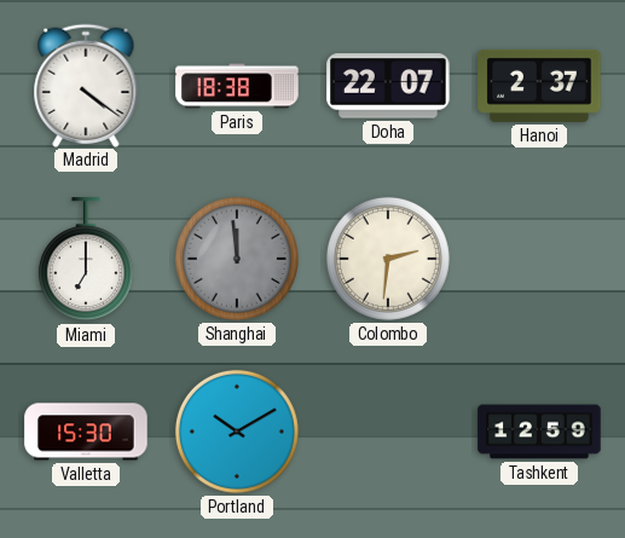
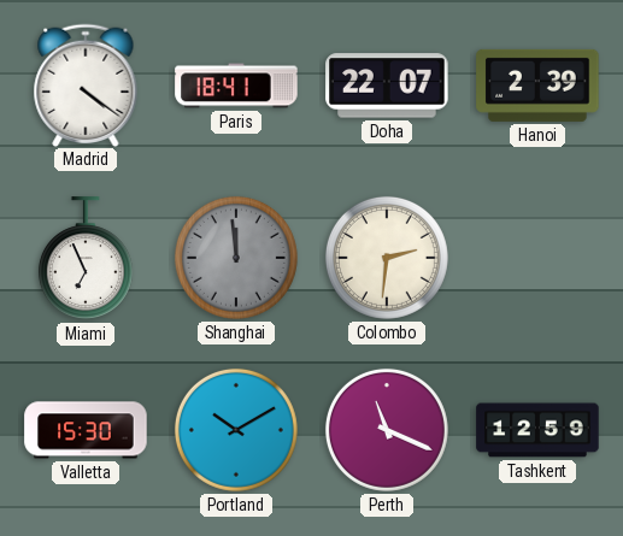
Paris: 18:38 -> 18:41
Hanoi: 2:37 -> 2:39
Miami: 7:00 -> 6:56
Perth: none -> 11:19
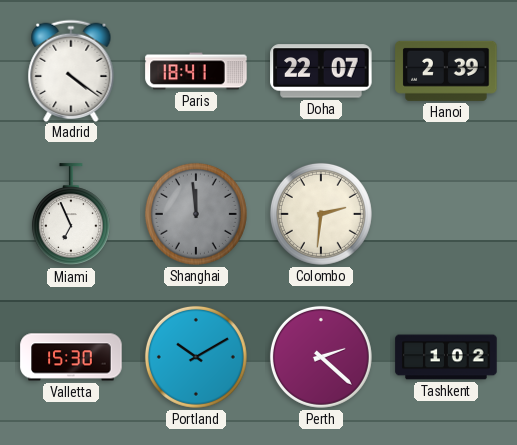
Perth: 11:19 -> 2:22
Tashkent: 12:59 -> 1:02
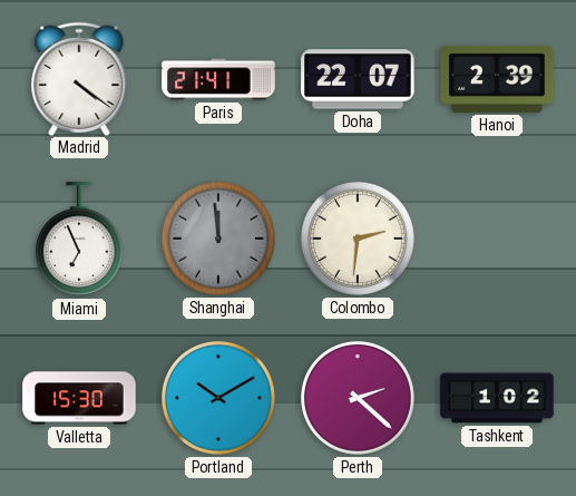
Paris: 18:41 -> 21:41
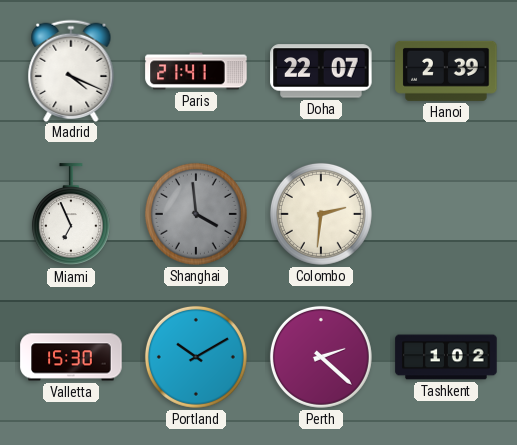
Madrid: 4:21 -> 4:19
Shanghai: 11:59 -> 3:59
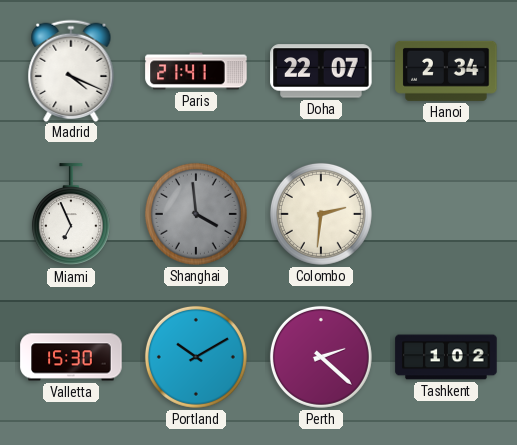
Hanoi: 2:39 -> 2:34
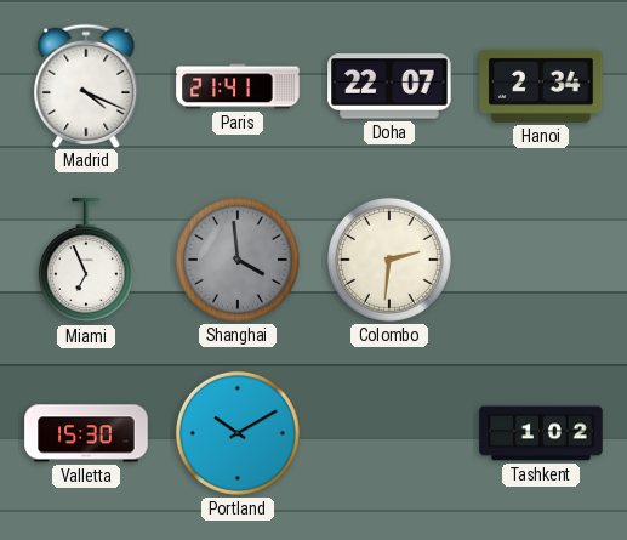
Perth: 2:22 -> none
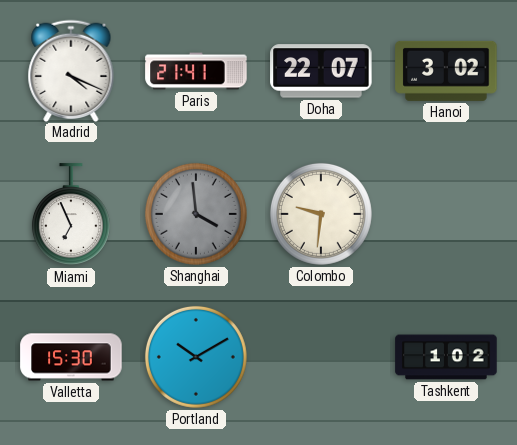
Hanoi: 2:34 -> 3:02
Colombo: 2:31 -> 9:31
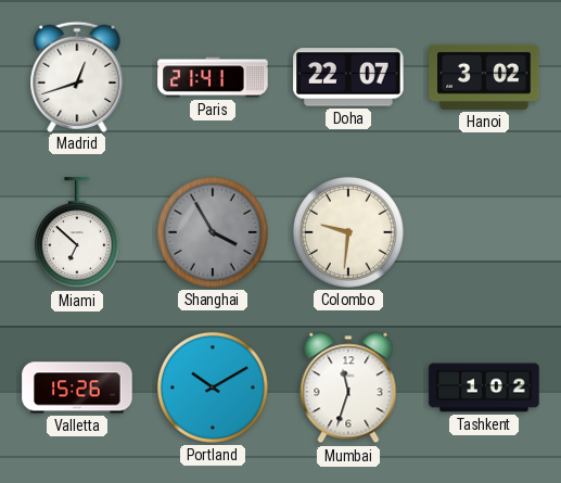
Madrid: 4:19 -> 12:42
Miami: 6:56 -> 6:52
Shanghai: 3:59 -> 3:55
Valletta: 15:30 -> 15:26
Mumbai: none -> 11:33
